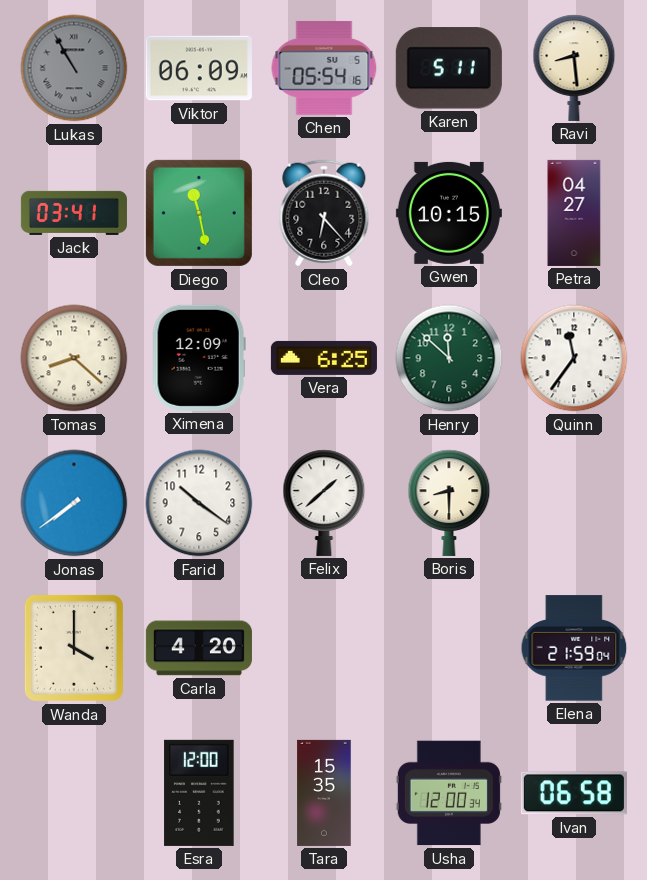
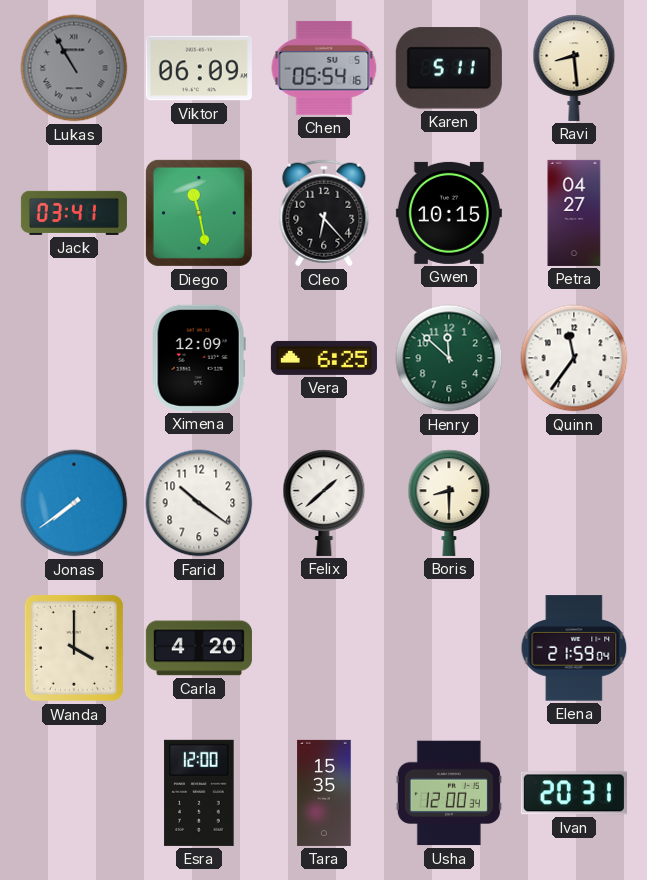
Tomas: 8:22 -> none
Ivan: 06:58 -> 20:31
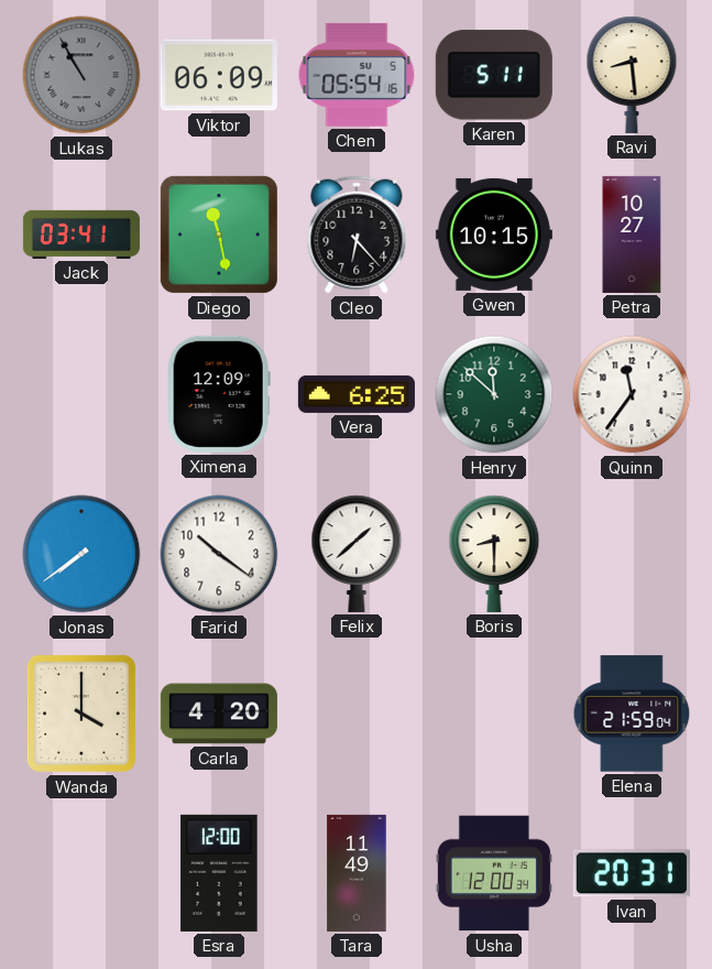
Petra: 04:27 -> 10:27
Tara: 15:35 -> 11:49
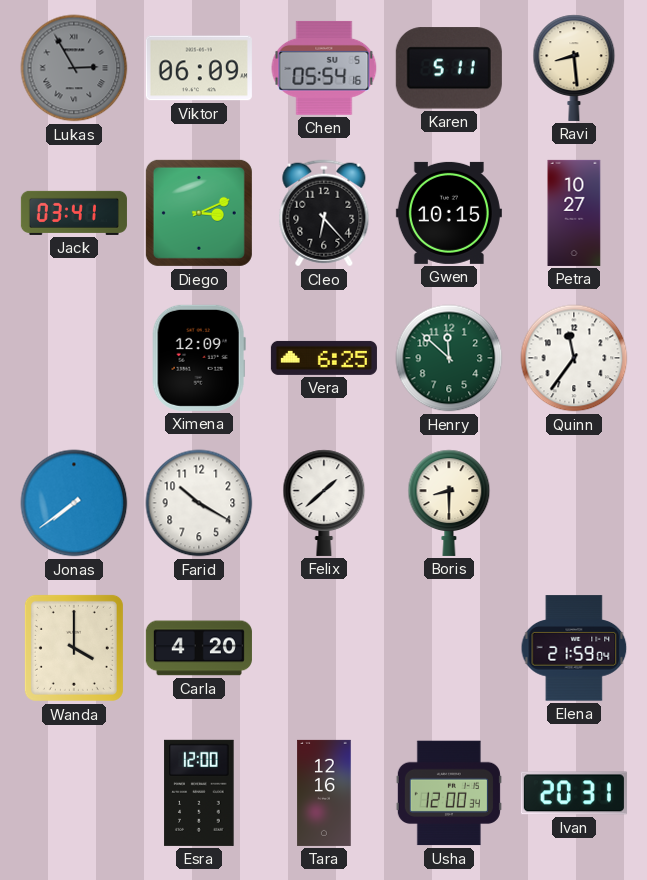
Lukas: 10:55 -> 2:55
Diego: 11:28 -> 3:11
Farid: 10:21 -> 10:20
Tara: 11:49 -> 12:16
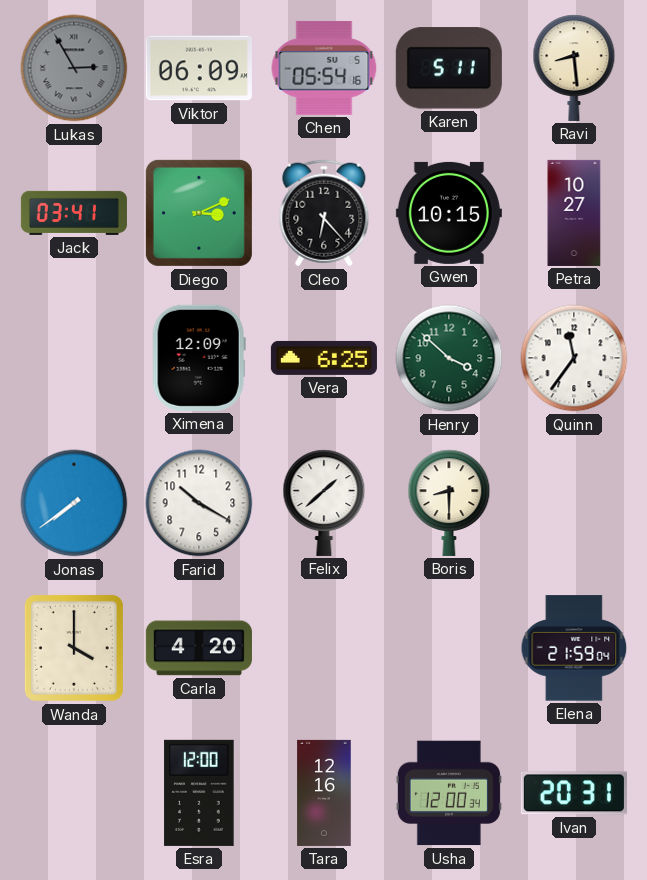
Henry: 11:52 -> 3:52
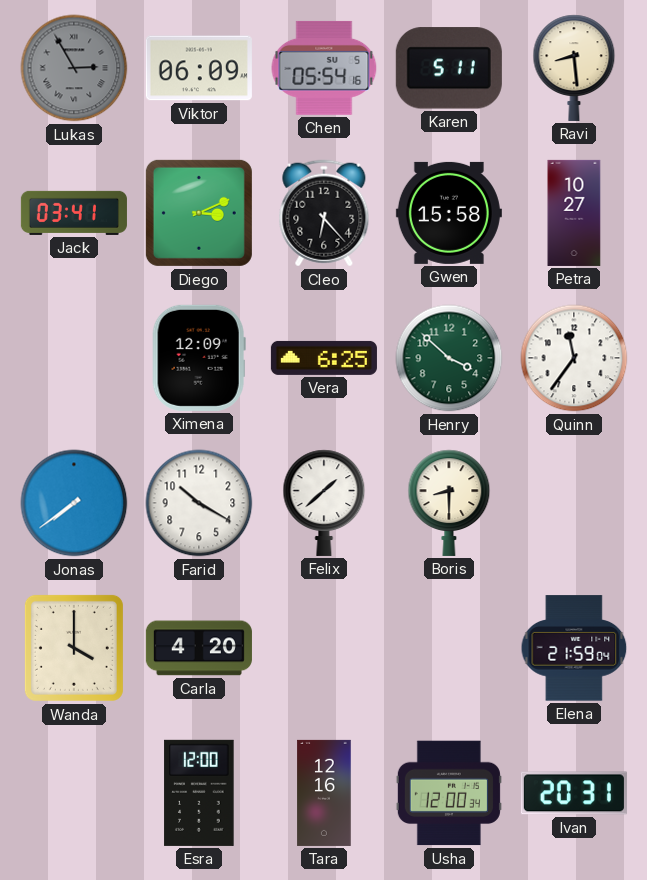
Gwen: 10:15 -> 15:58
